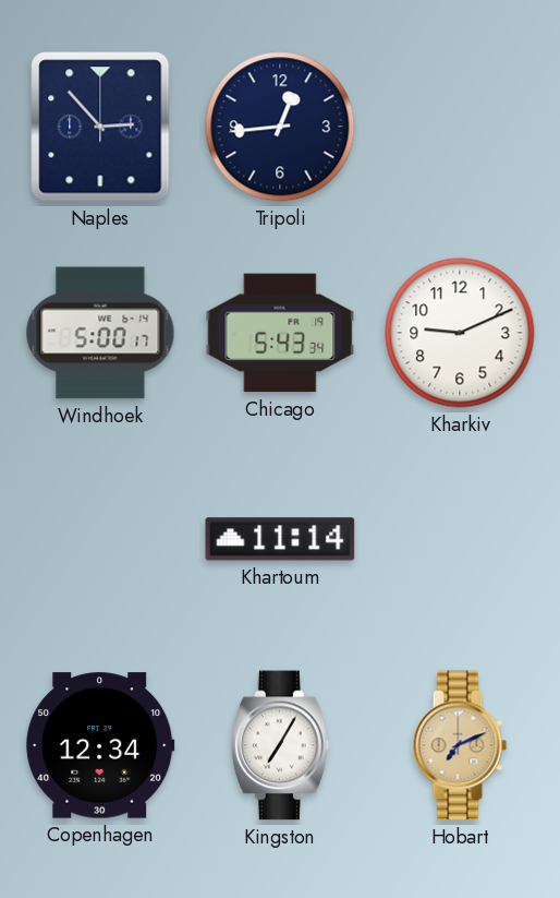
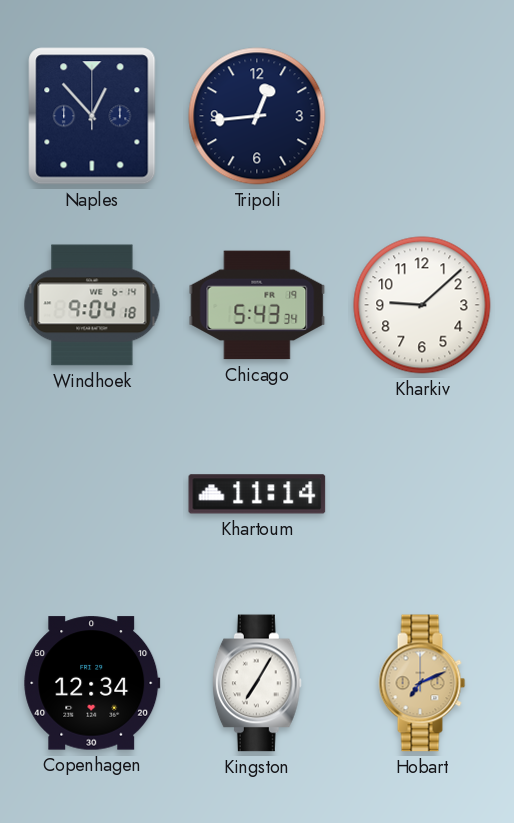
Naples: 2:53 -> 12:53
Windhoek: 5:00 -> 9:04
Kharkiv: 9:11 -> 9:08
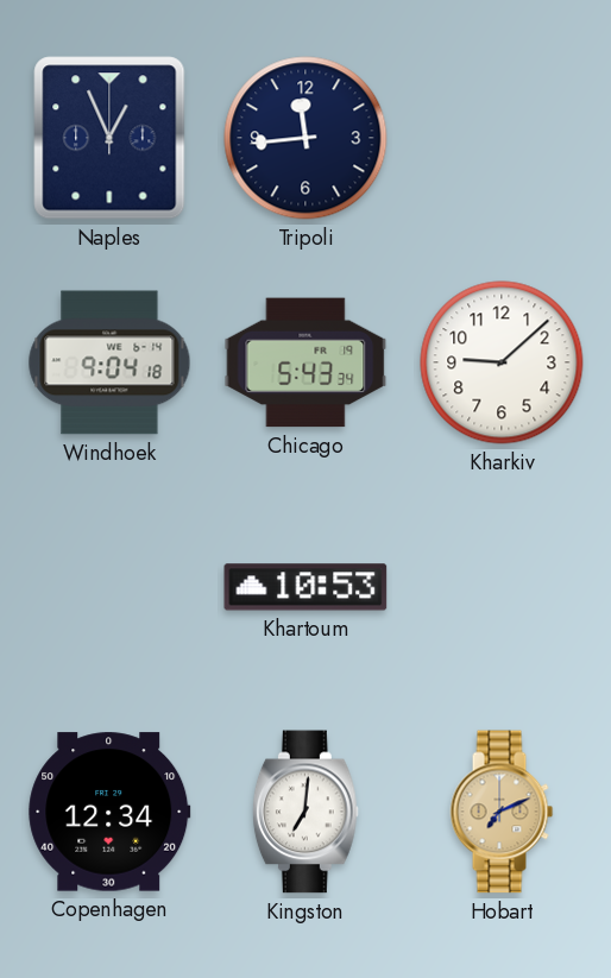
Naples: 12:53 -> 12:56
Tripoli: 12:44 -> 11:44
Khartoum: 11:14 -> 10:53
Kingston: 7:05 -> 7:01
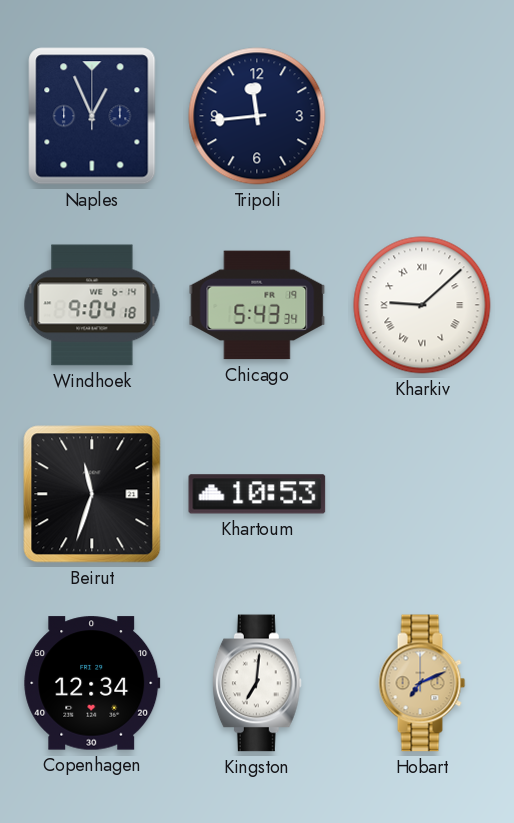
Kharkiv numerals: Arabic -> Roman
Beirut: none -> 11:33
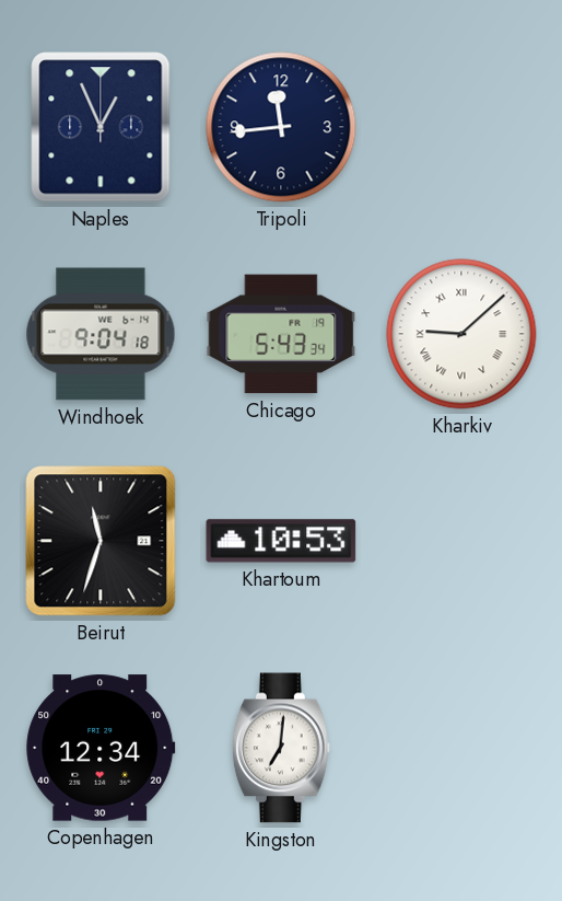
Hobart: 7:11 -> none
